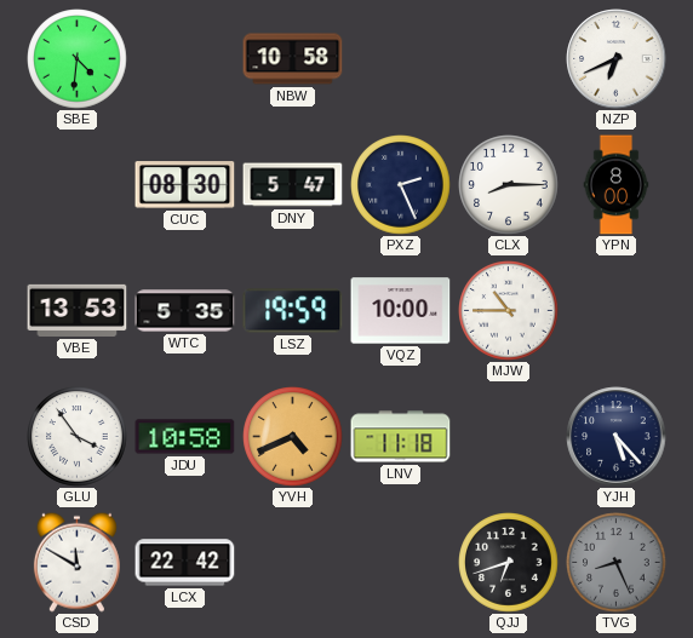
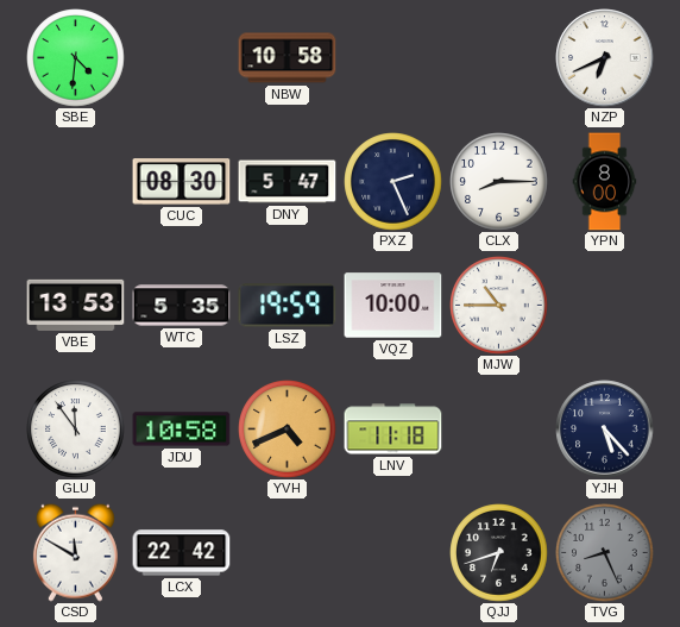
GLU: 3:54 -> 11:54
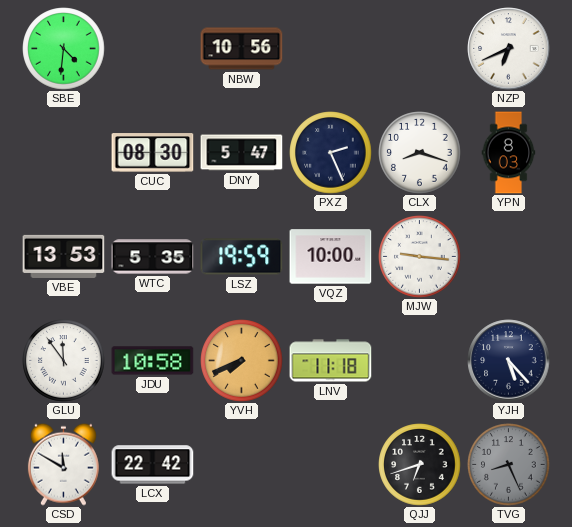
NBW: 10:58 -> 10:56
CLX: 8:15 -> 8:18
YPN: 8:00 -> 8:03
MJW: 10:45 -> 9:16
YVH: 4:41 -> 7:41
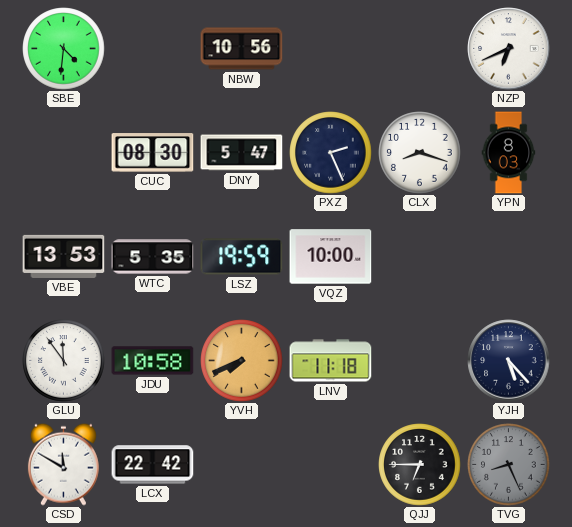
MJW: 9:16 -> none
QJJ: 6:42 -> 6:45
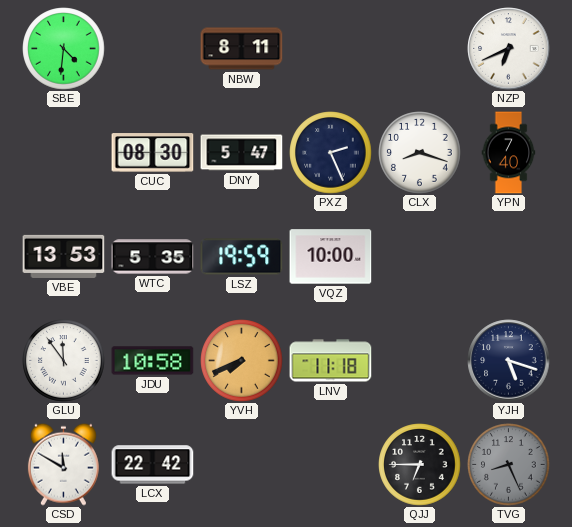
NBW: 10:56 -> 8:11
YPN: 8:03 -> 7:40
YJH: 5:23 -> 5:18
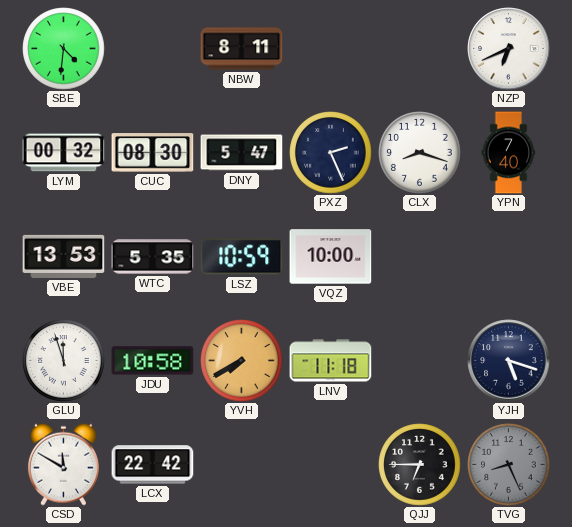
LYM: none -> 00:32
LSZ: 19:59 -> 10:59
GLU: 11:54 -> 11:57
YVH: 7:41 -> 7:40
